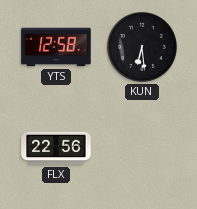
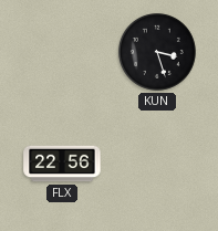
YTS: 12:58 -> none
KUN: 6:29 -> 3:27
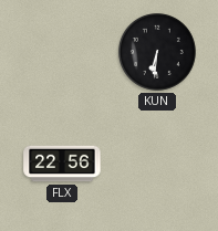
KUN: 3:27 -> 6:31
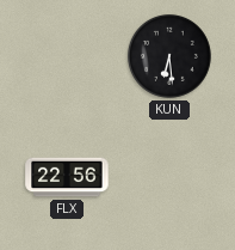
KUN: 6:31 -> 6:29
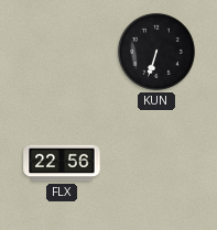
KUN: 6:29 -> 6:33
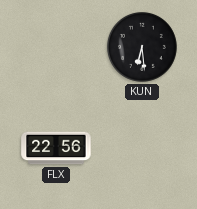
KUN: 6:33 -> 6:29
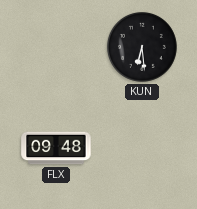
FLX: 22:56 -> 09:48
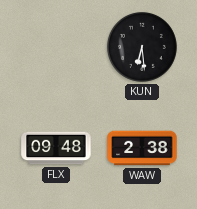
WAW: none -> 2:38
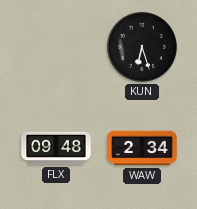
KUN: 6:29 -> 6:27
WAW: 2:38 -> 2:34
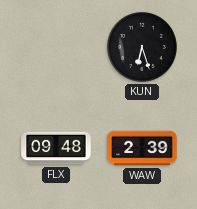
WAW: 2:34 -> 2:39
